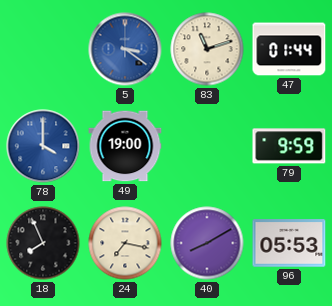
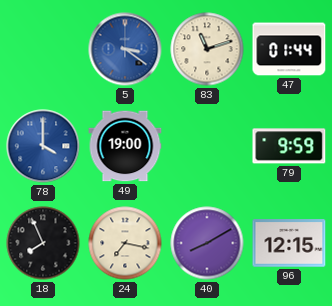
96: 05:53 -> 12:15
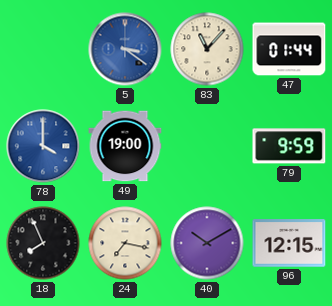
83: 11:12 -> 11:07
40: 8:10 -> 10:10
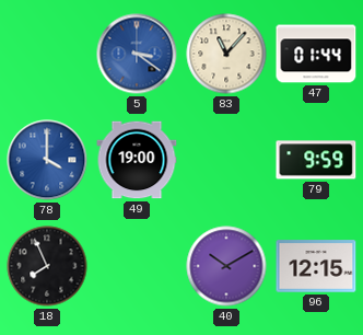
24: 7:17 -> none
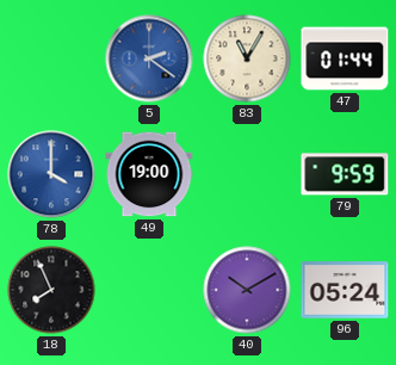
5: 3:21 -> 2:21
83: 11:07 -> 11:05
96: 12:15 -> 05:24
